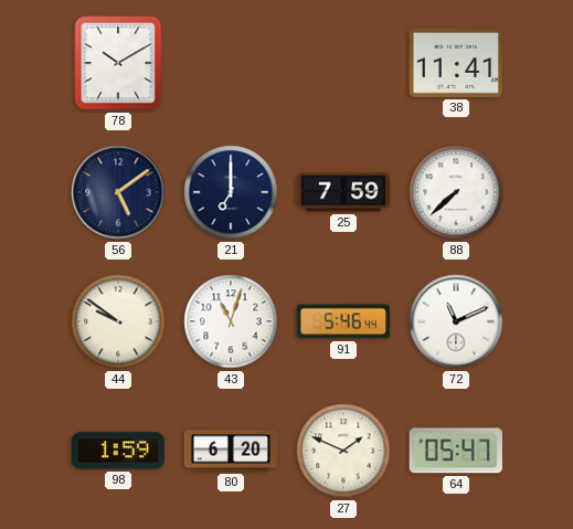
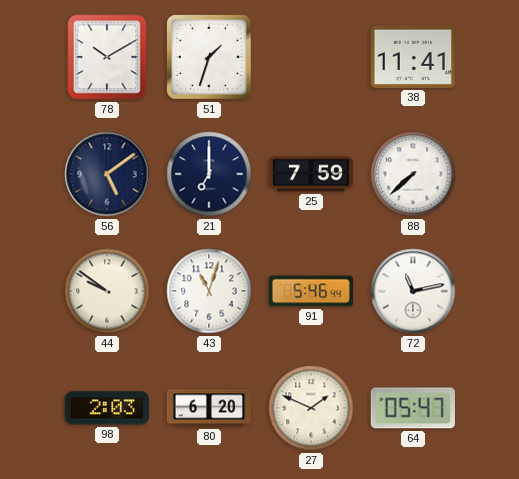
51: none -> 1:33
72: 11:11 -> 11:13
98: 1:59 -> 2:03
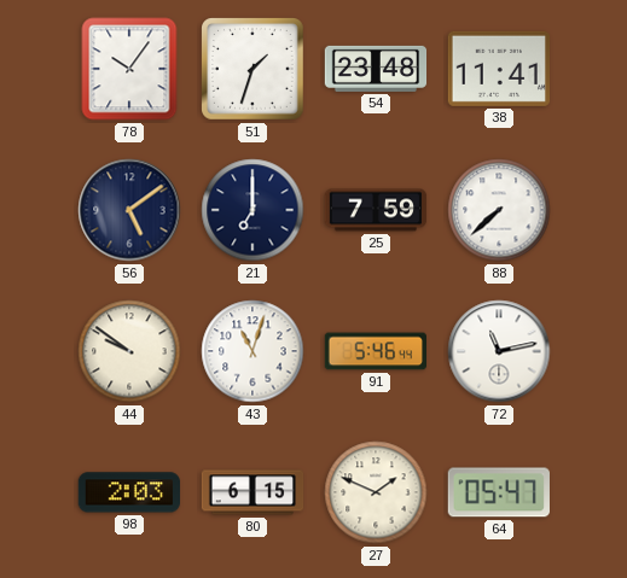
78: 10:10 -> 10:06
54: none -> 23:48
80: 6:20 -> 6:15
